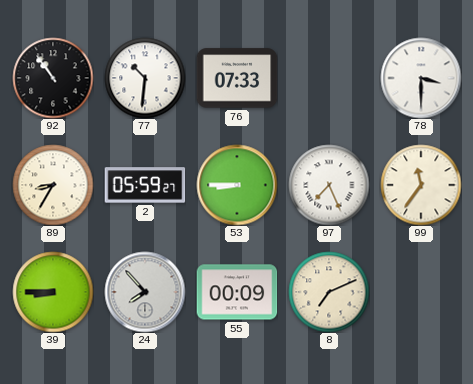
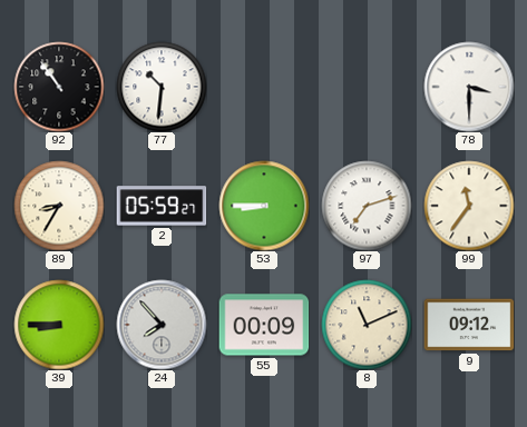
76: 07:33 -> none
97: 7:26 -> 7:12
8: 7:11 -> 11:11
9: none -> 09:12
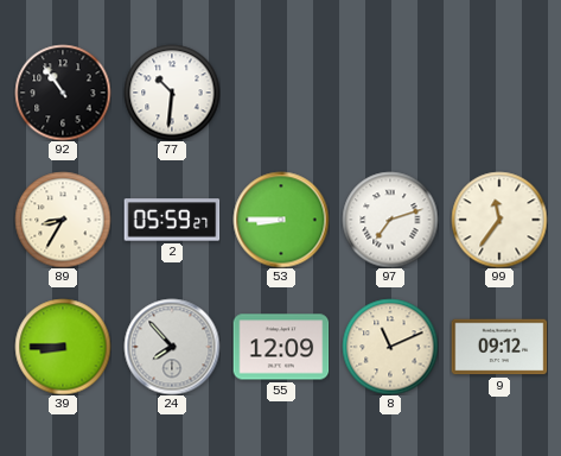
78: 3:30 -> none
55: 00:09 -> 12:09
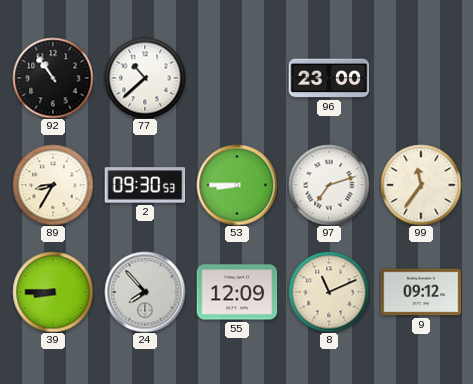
77: 10:31 -> 10:38
96: none -> 23:00
2: 05:59 -> 09:30
